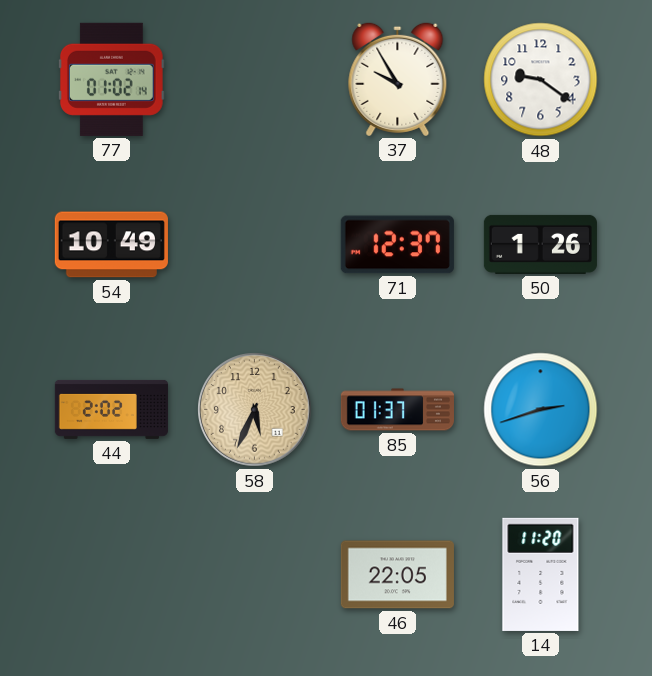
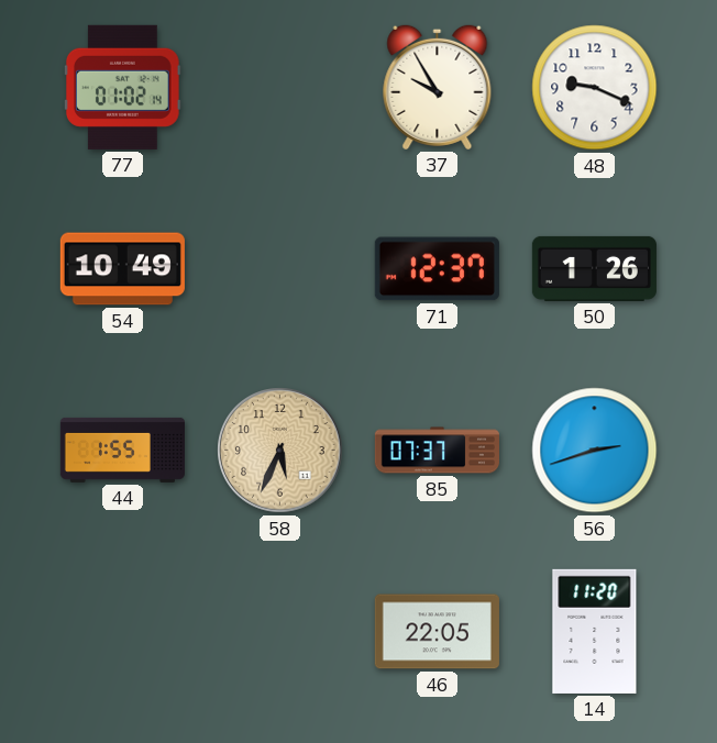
48: 9:21 -> 9:19
44: 2:02 -> 1:55
85: 01:37 -> 07:37
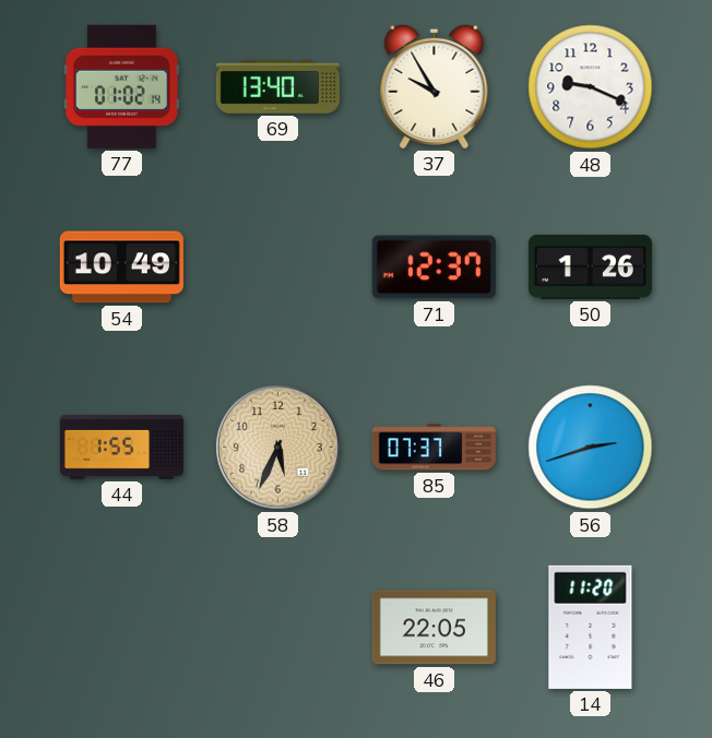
69: none -> 13:40
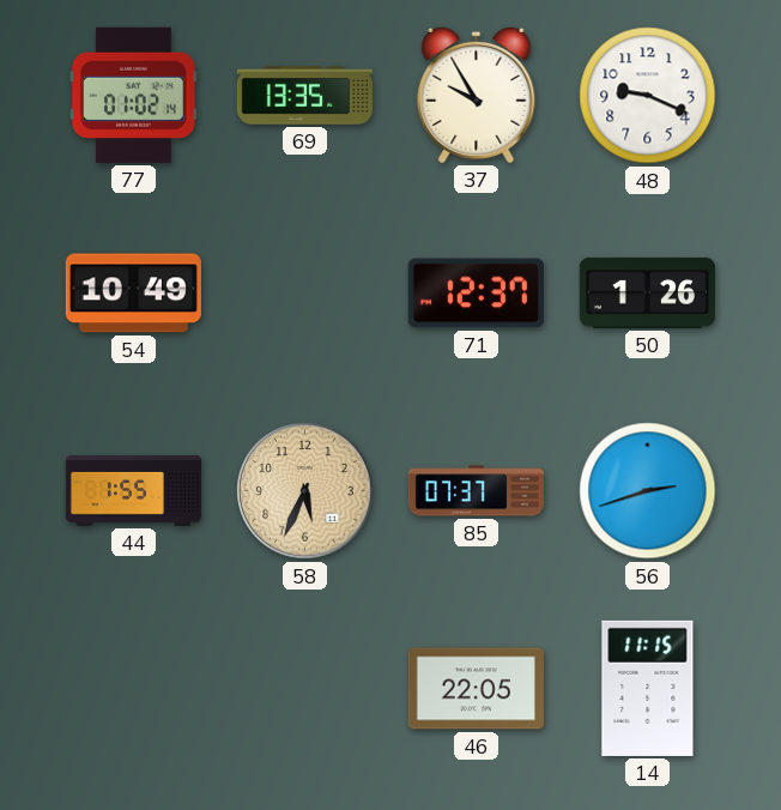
69: 13:40 -> 13:35
14: 11:20 -> 11:15
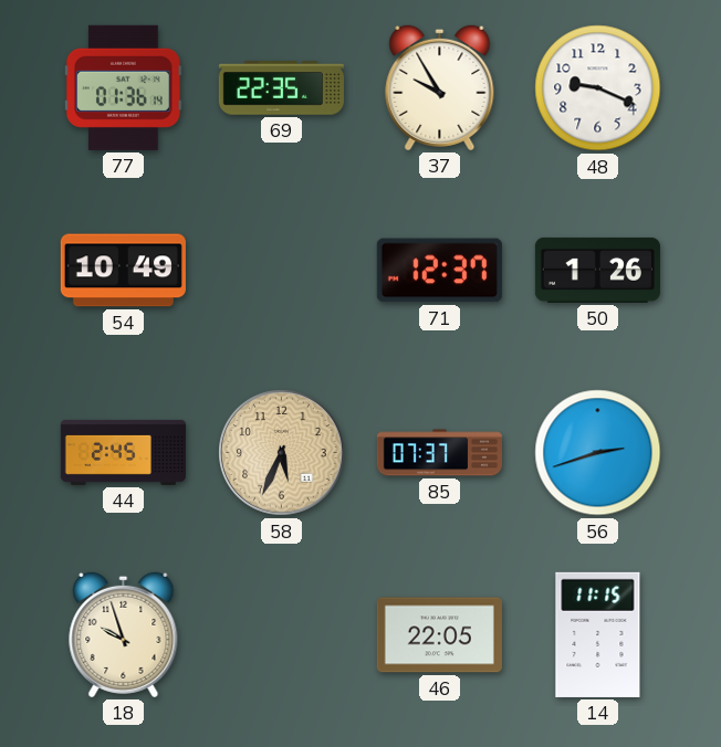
77: 01:02 -> 01:36
69: 13:35 -> 22:35
44: 1:55 -> 2:45
18: none -> 9:57
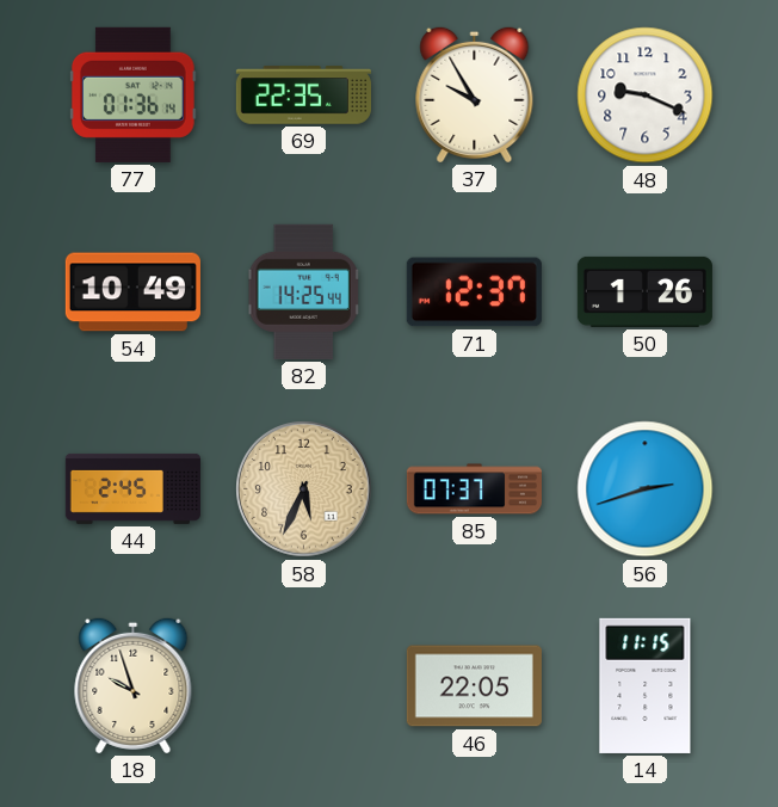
82: none -> 14:25
